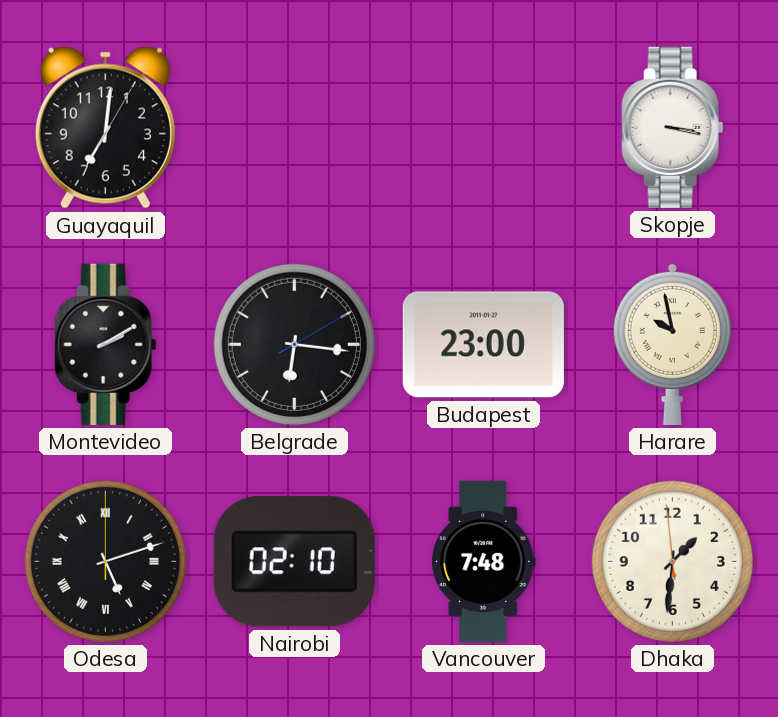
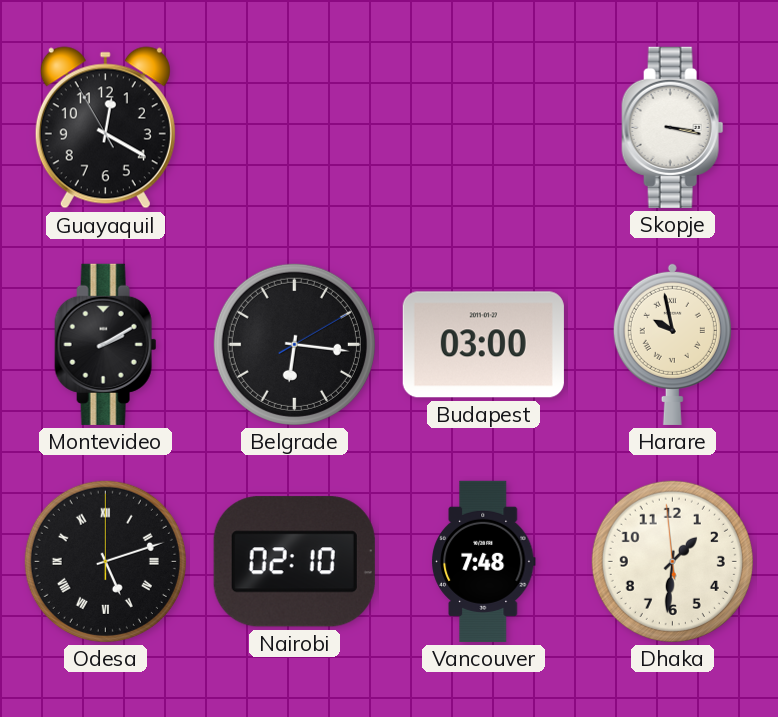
Guayaquil: 7:01 -> 12:19
Budapest: 23:00 -> 03:00
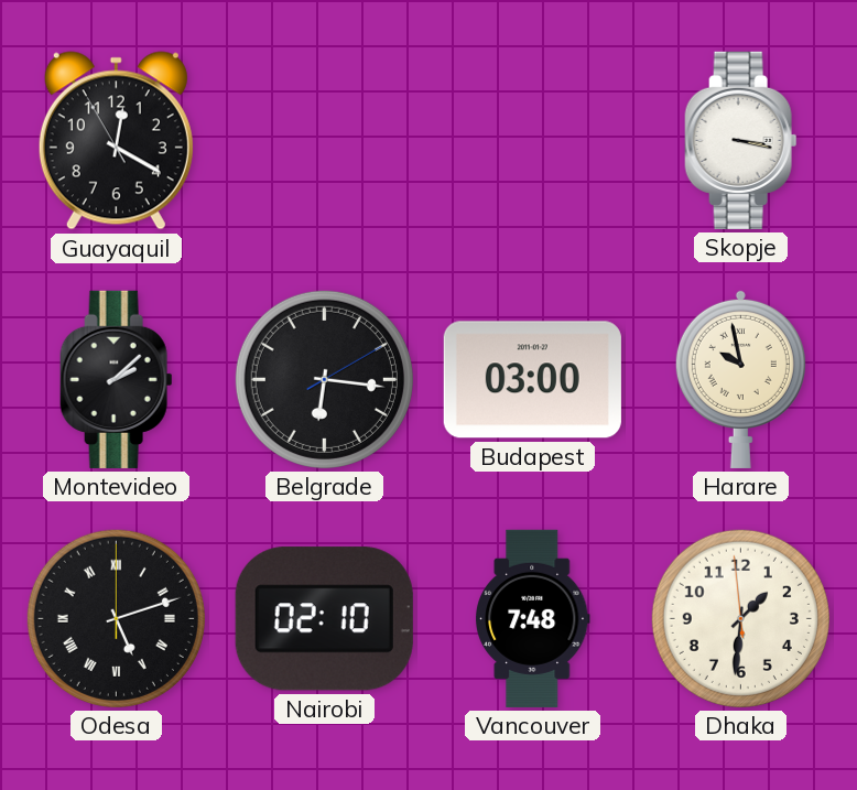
Montevideo: 2:10 -> 2:08
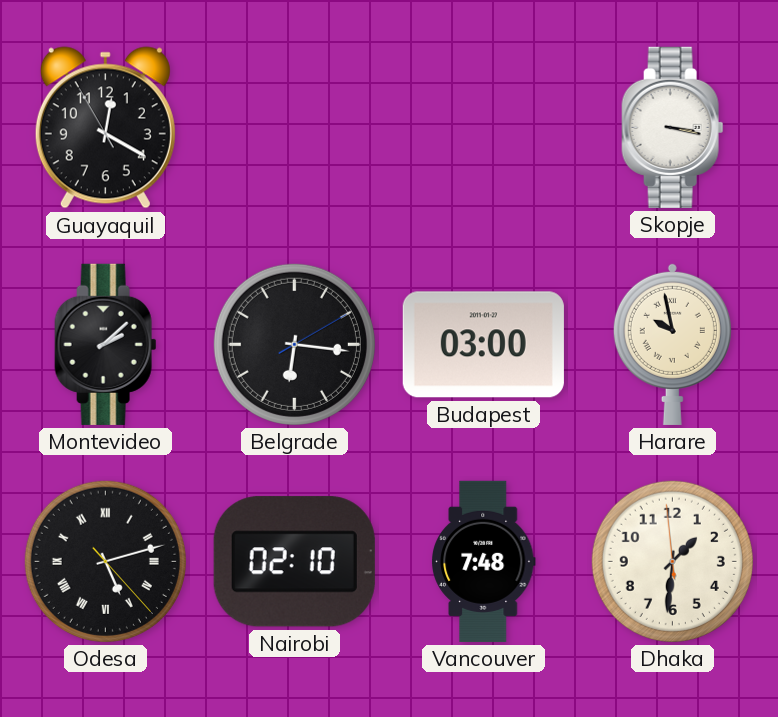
Odesa: 5:12:00 -> 5:12:23
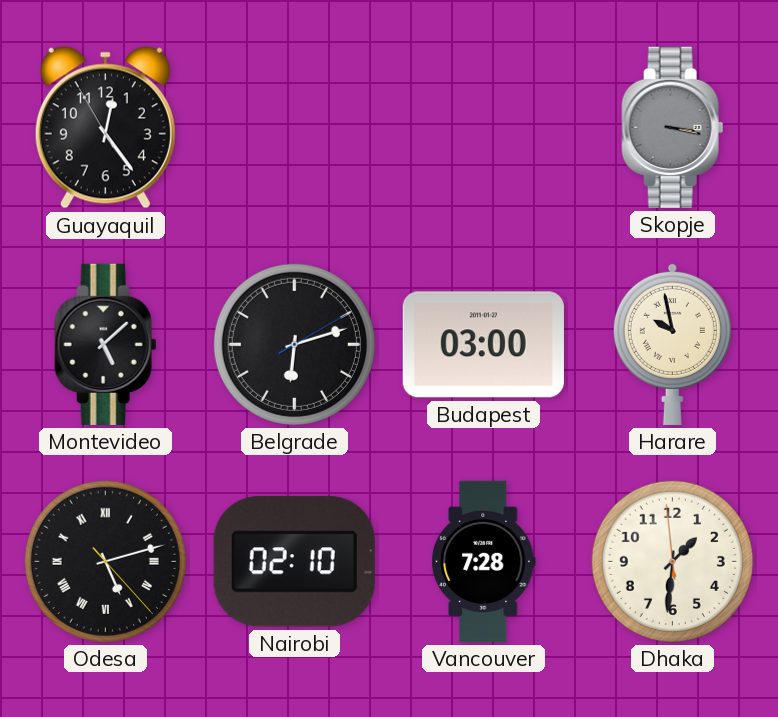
Guayaquil: 12:19 -> 12:23
Skopje dial: white -> grey
Montevideo: 2:08 -> 5:08
Belgrade: 6:16 -> 6:12
Vancouver: 7:48 -> 7:28
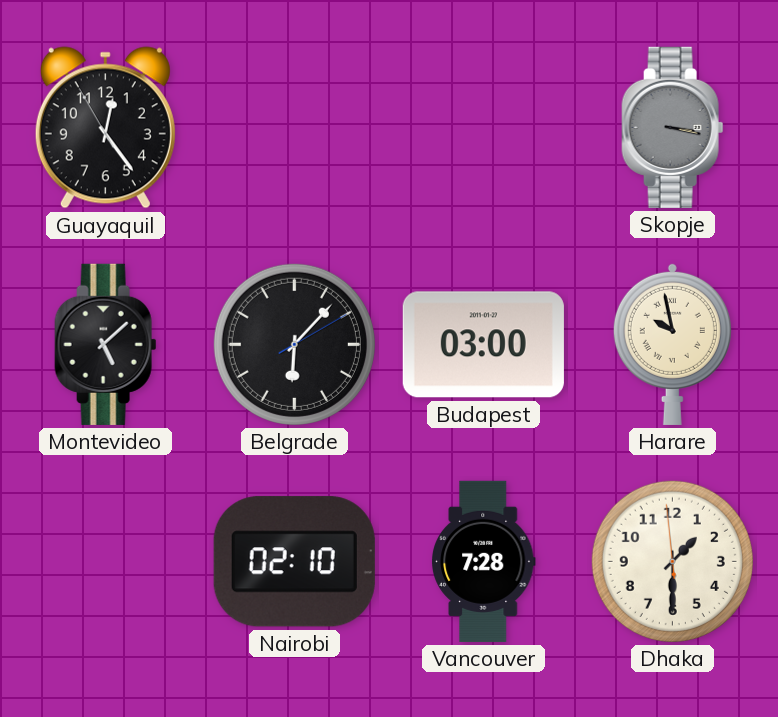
Belgrade: 6:12 -> 6:07
Odesa: 5:12 -> none
Dhaka: 1:30 -> 1:29
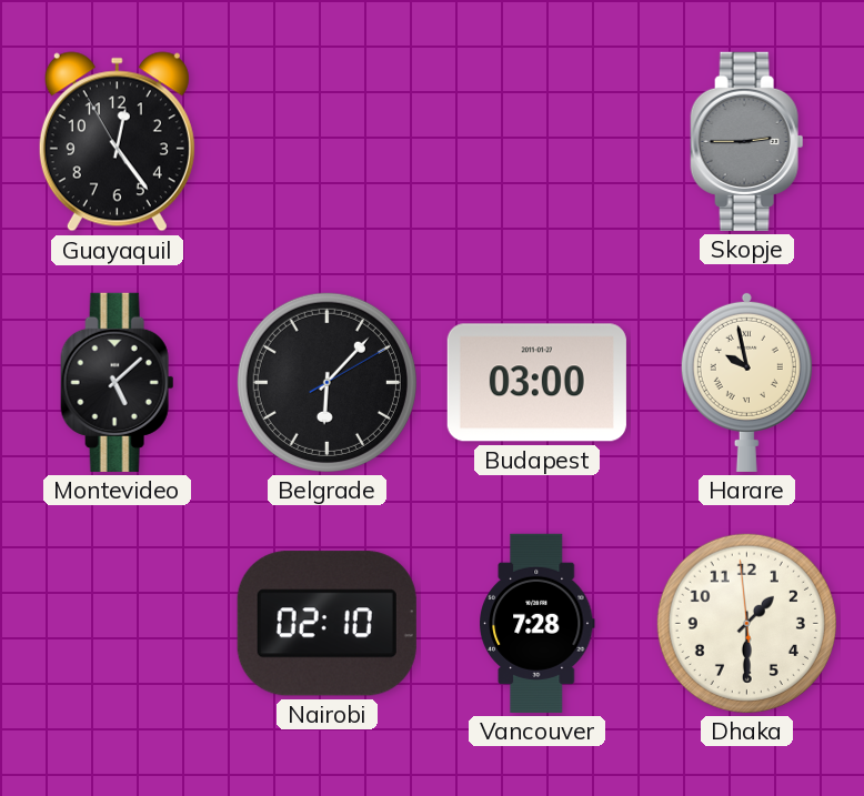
Skopje: 3:17 -> 2:45
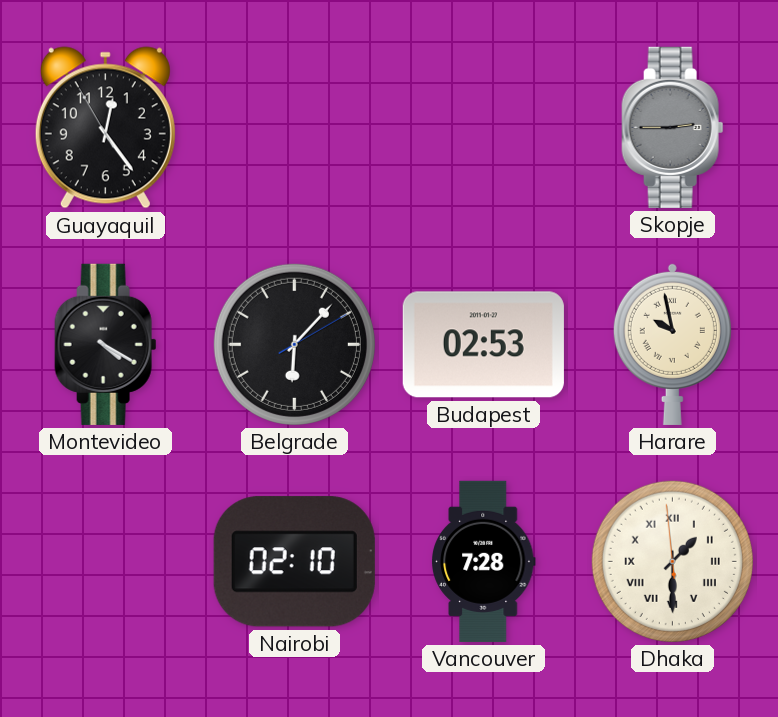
Montevideo: 5:08 -> 4:20
Budapest: 03:00 -> 02:53
Dhaka numerals: Arabic -> Roman
